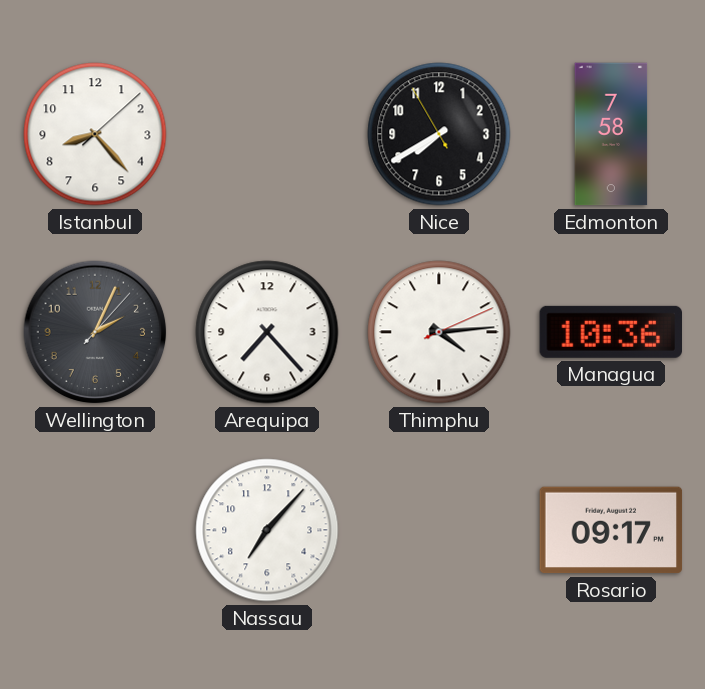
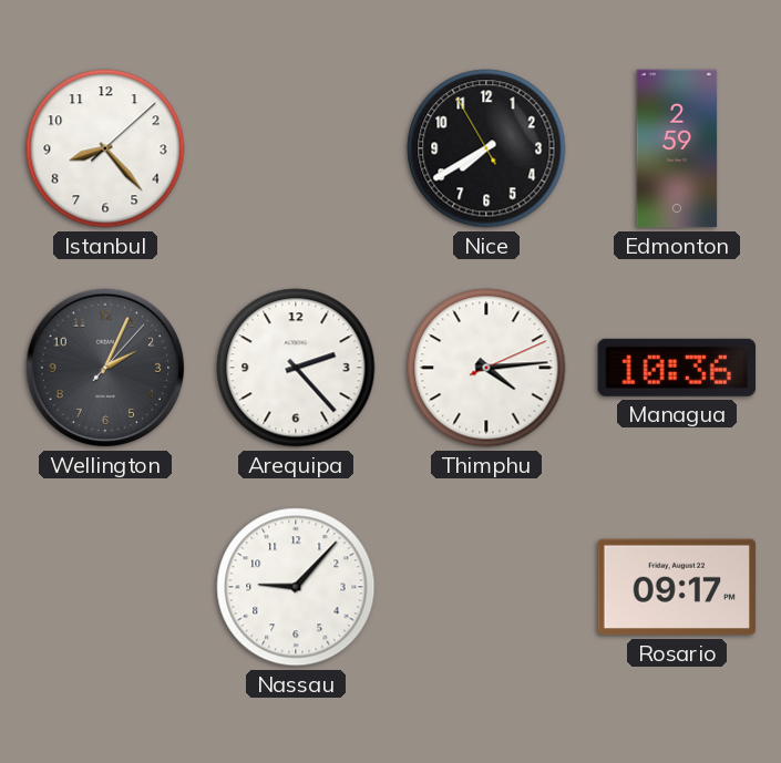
Edmonton: 7:58 -> 2:59
Arequipa: 7:23 -> 2:23
Nassau: 7:07 -> 9:07
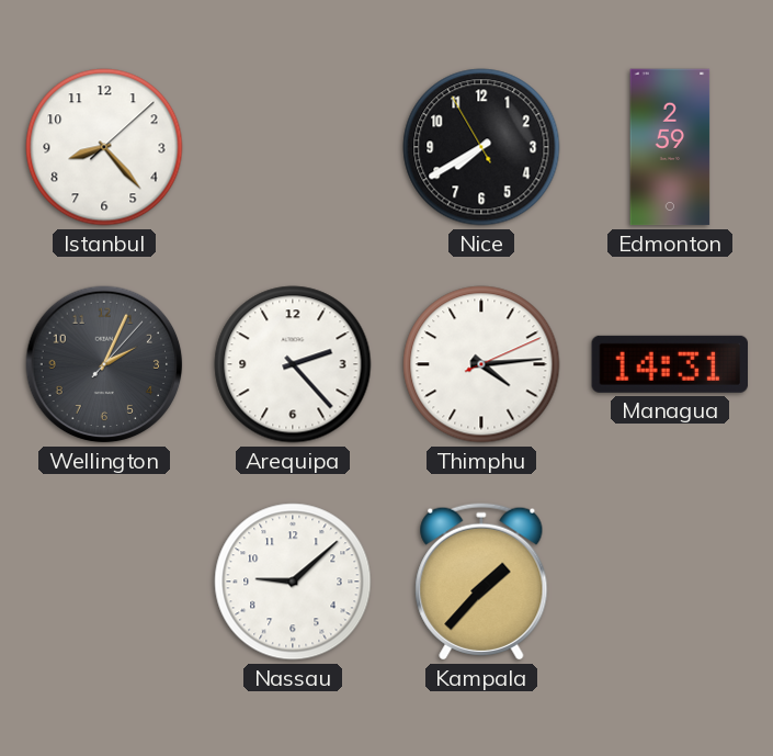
Managua: 10:36 -> 14:31
Nassau: 9:07 -> 9:08
Kampala: none -> 1:37
Rosario: 09:17 -> none
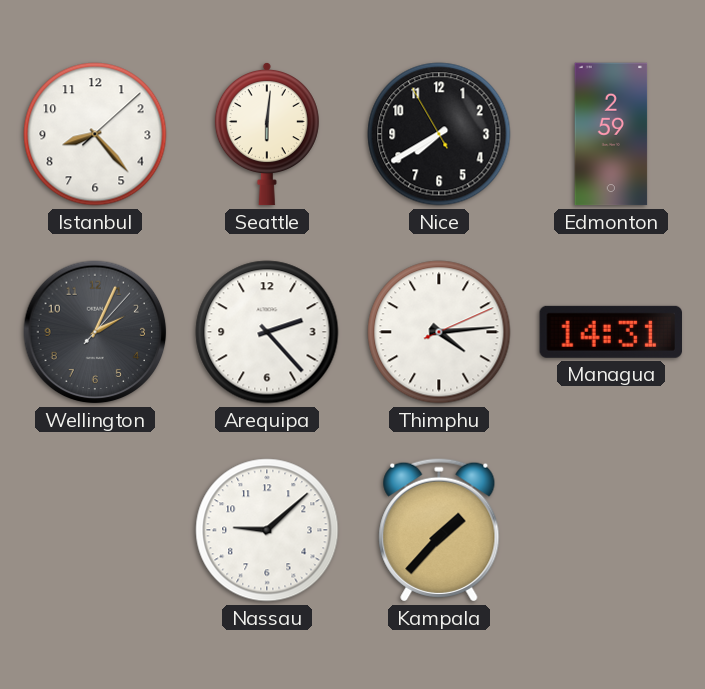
Seattle: none -> 6:01
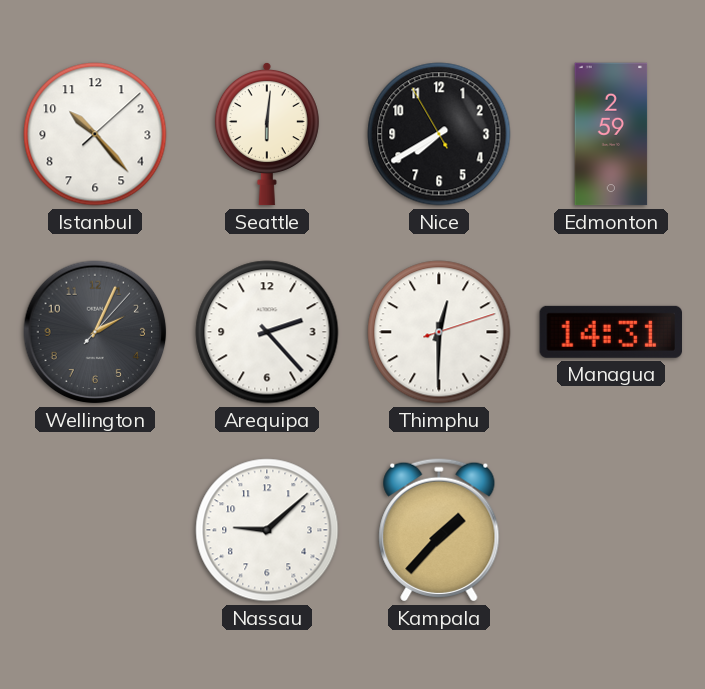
Istanbul: 8:23 -> 10:23
Thimphu: 4:14 -> 12:30
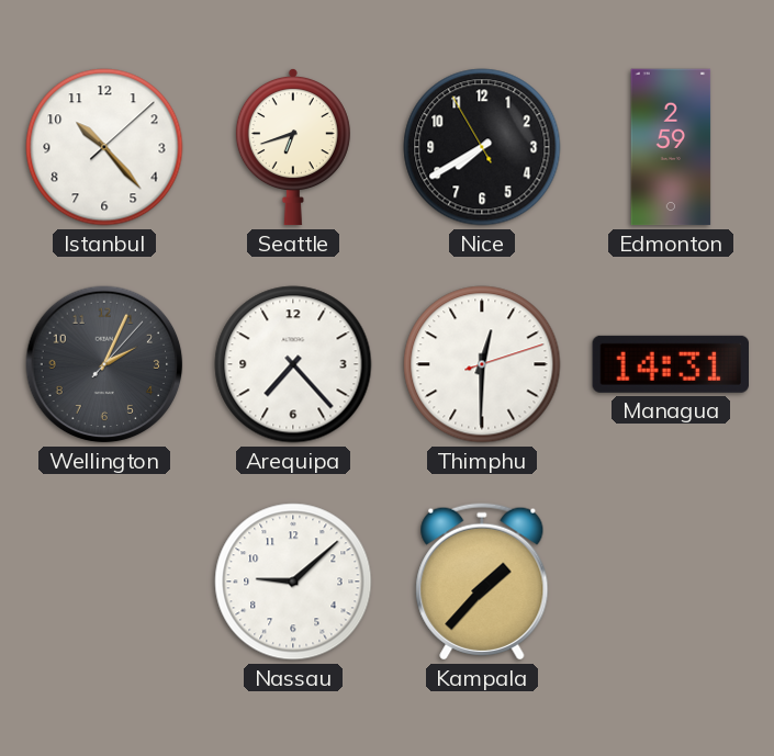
Seattle: 6:01 -> 6:42
Arequipa: 2:23 -> 7:23
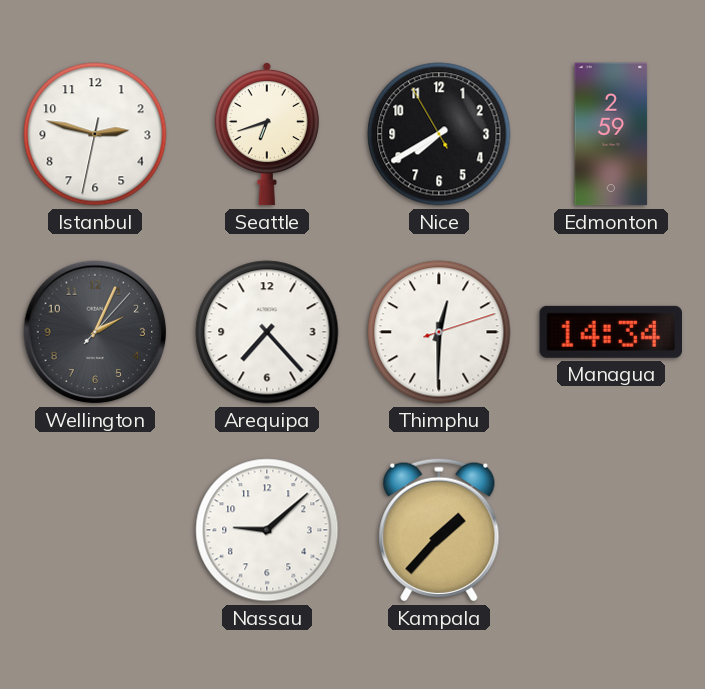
Istanbul: 10:23 -> 2:47
Managua: 14:31 -> 14:34
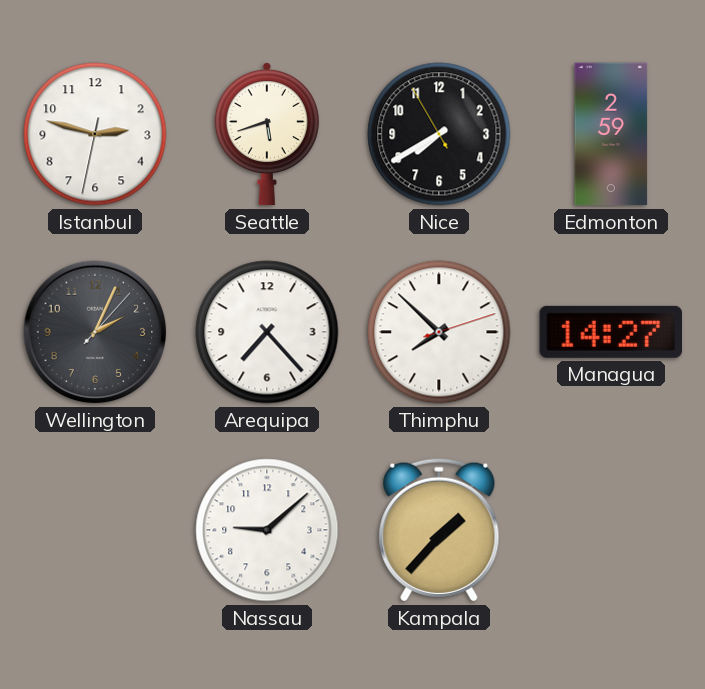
Seattle: 6:42 -> 5:42
Thimphu: 12:30 -> 7:52
Managua: 14:34 -> 14:27
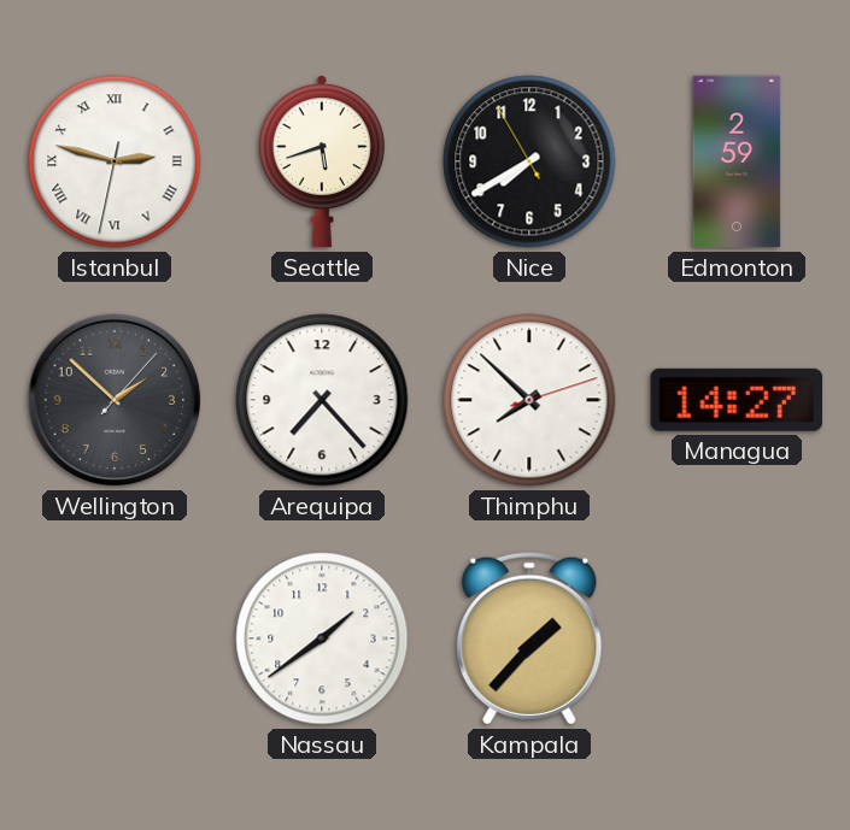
Istanbul numerals: Arabic -> Roman
Wellington: 2:04 -> 1:52
Nassau: 9:08 -> 1:39
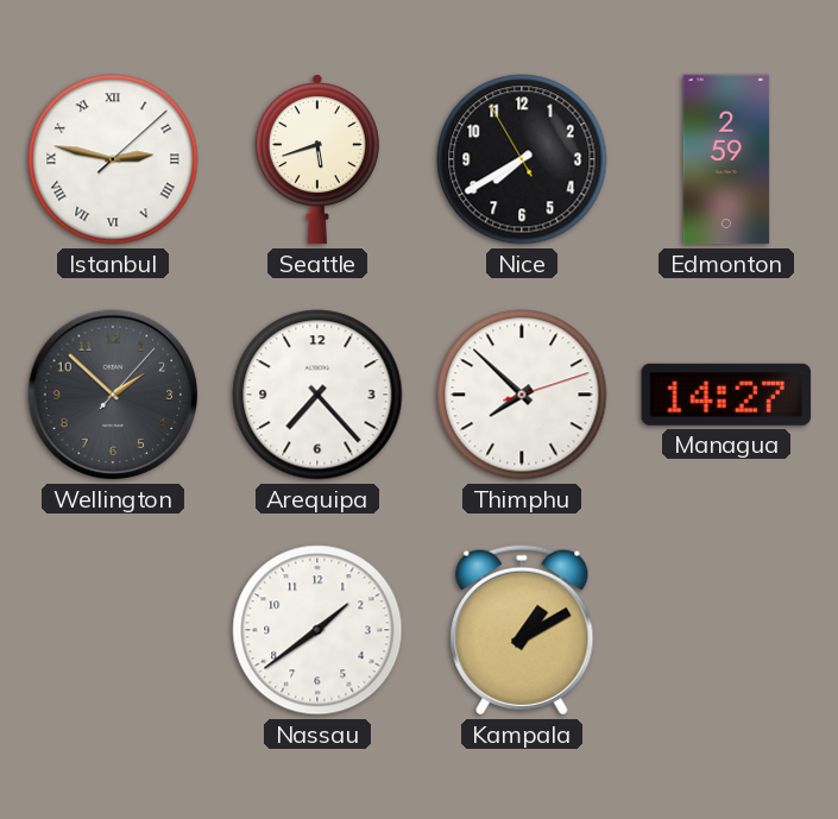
Istanbul: 2:47:32 -> 2:47:08
Kampala: 1:37 -> 1:10
